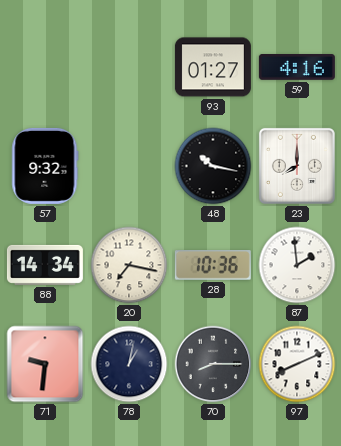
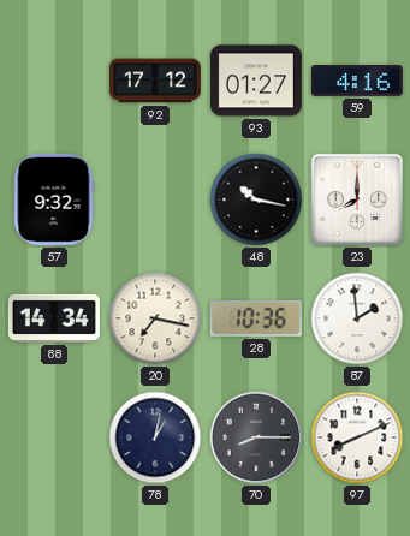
92: none -> 17:12
71: 9:31 -> none
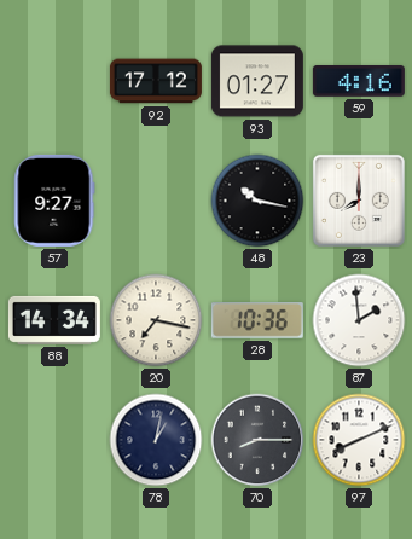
57: 9:32 -> 9:27
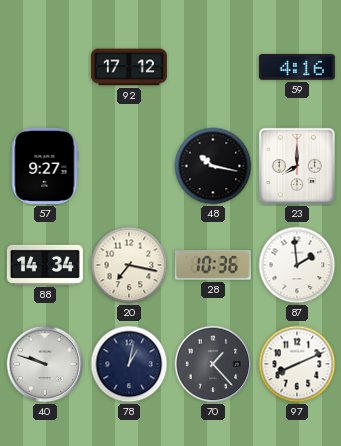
93: 01:27 -> none
40: none -> 9:48
70: 8:15 -> 1:23
